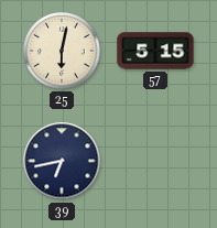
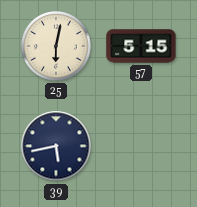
39: 6:43 -> 5:43
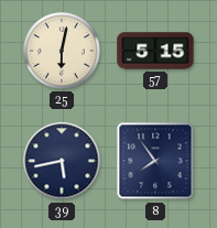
8: none -> 7:54
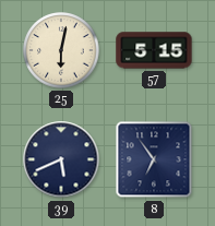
39: 5:43 -> 5:41
8: 7:54 -> 6:54
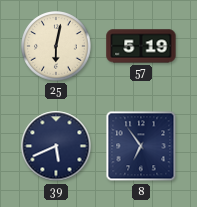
57: 5:15 -> 5:19
